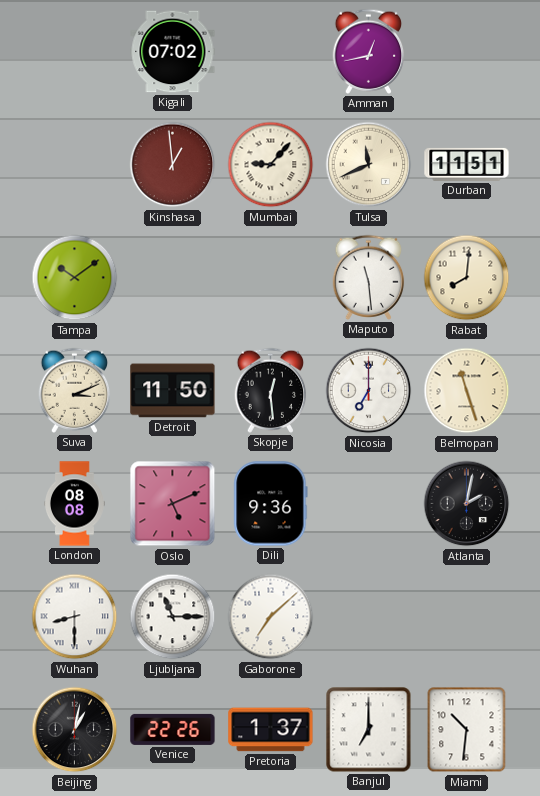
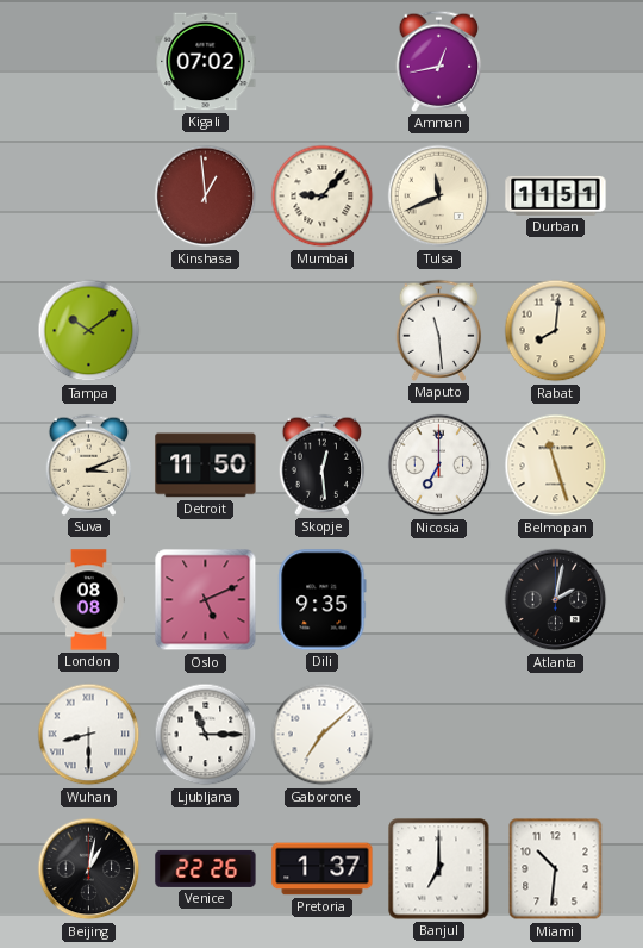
Dili: 9:36 -> 9:35
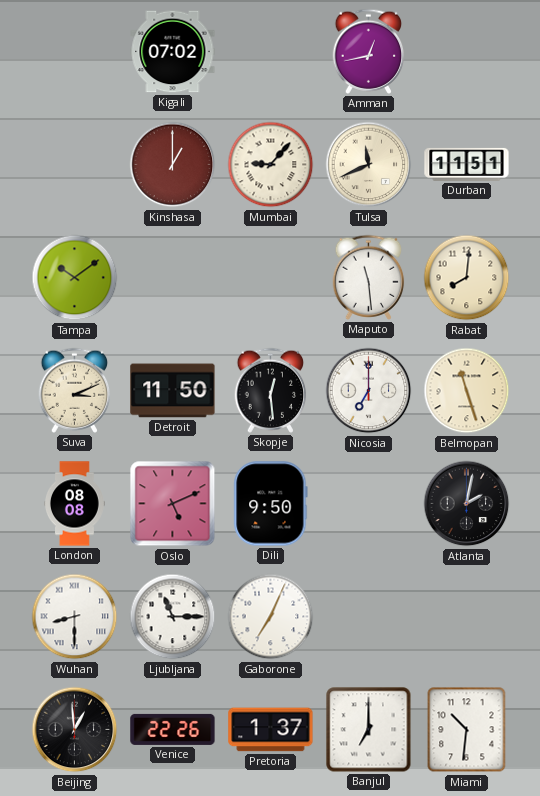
Kinshasa: 12:59 -> 1:00
Dili: 9:35 -> 9:50
Gaborone: 7:08 -> 7:04
Beijing: 1:02 -> 12:59
